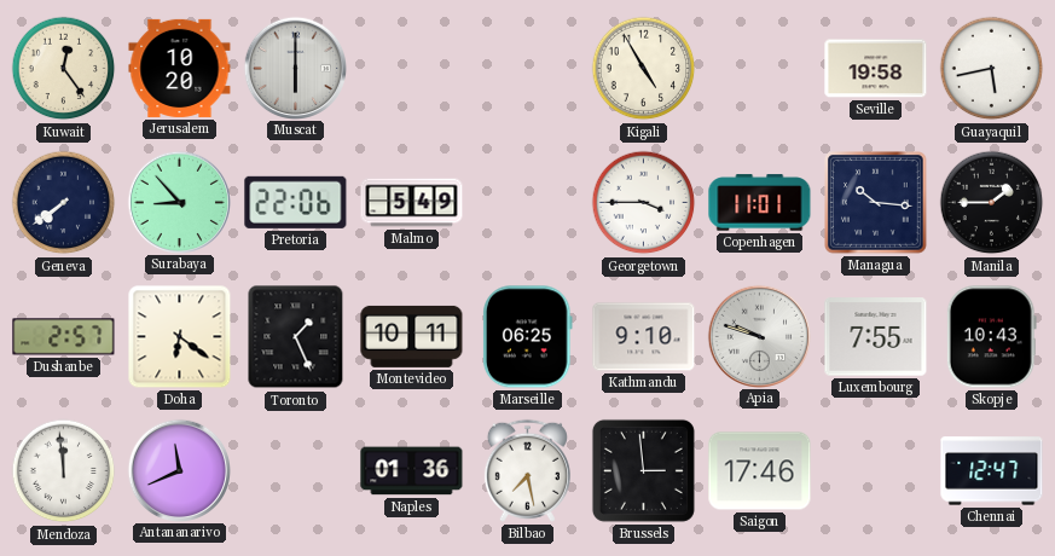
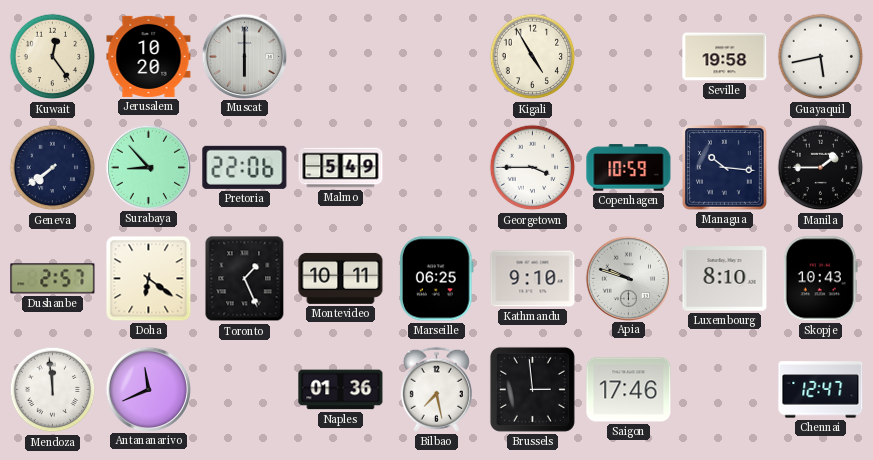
Copenhagen: 11:01 -> 10:59
Luxembourg: 7:55 -> 8:10
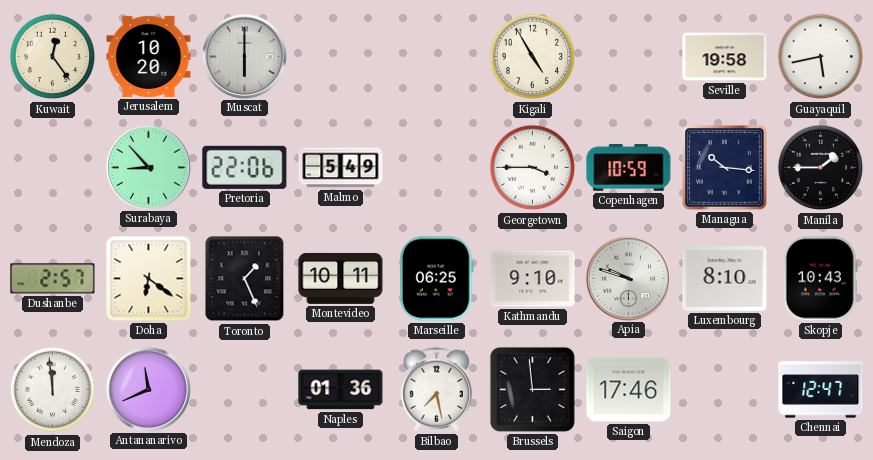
Geneva: 7:39 -> none
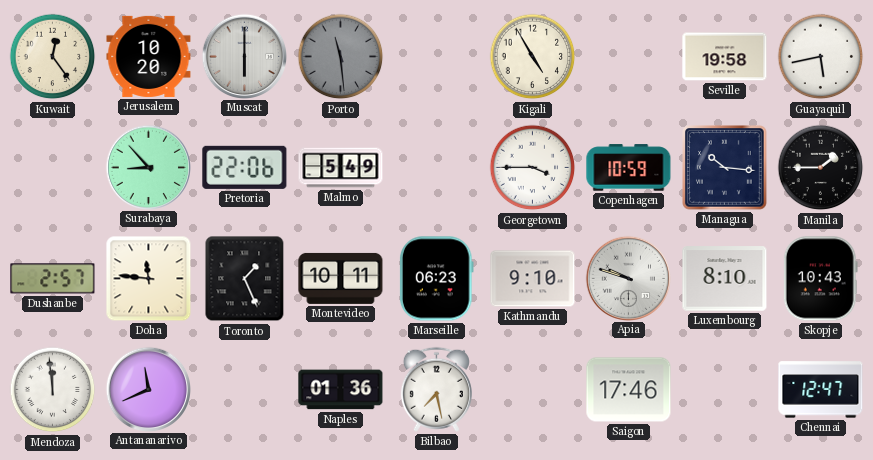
Porto: none -> 11:29
Doha: 6:21 -> 11:46
Marseille: 06:25 -> 06:23
Brussels: 2:59 -> none
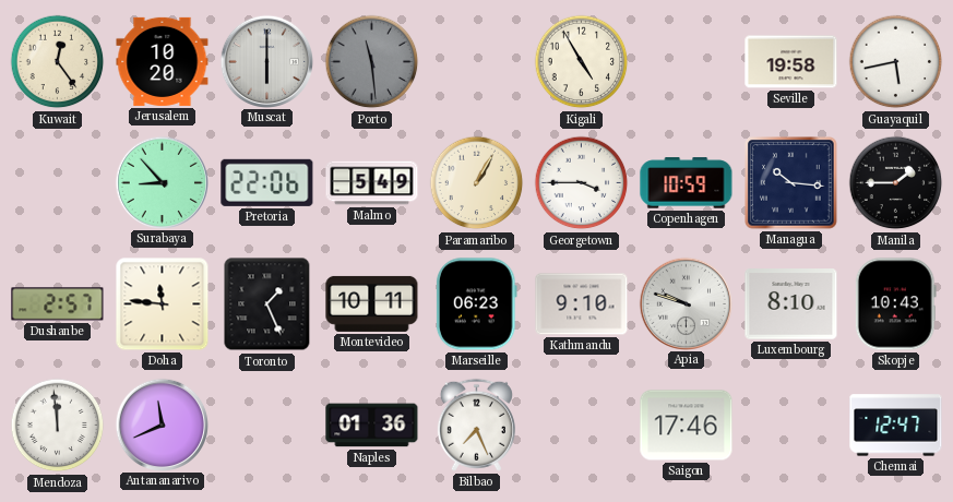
Paramaribo: none -> 1:05
Bilbao: 7:28 -> 7:26
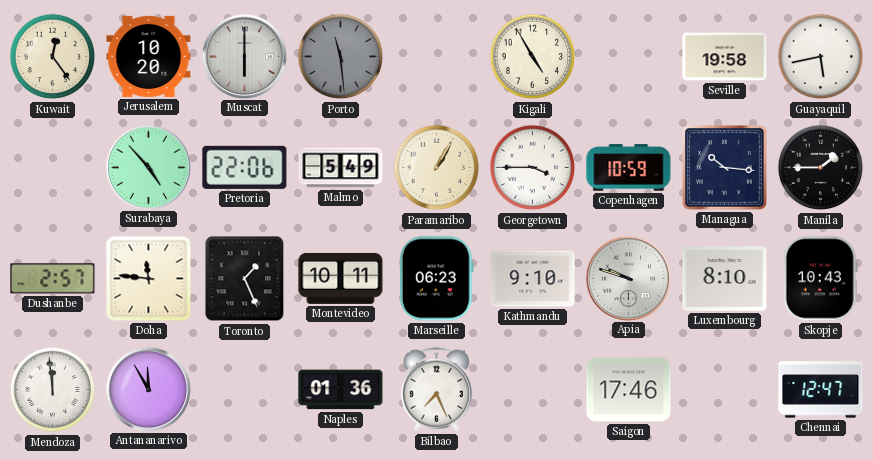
Surabaya: 8:53 -> 4:53
Antananarivo: 11:41 -> 11:55
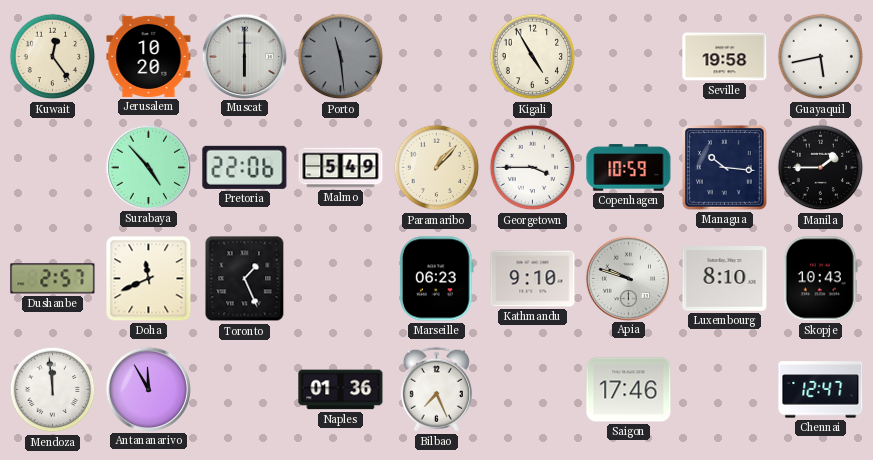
Paramaribo: 1:05 -> 1:07
Doha: 11:46 -> 11:41
Montevideo: 10:11 -> none
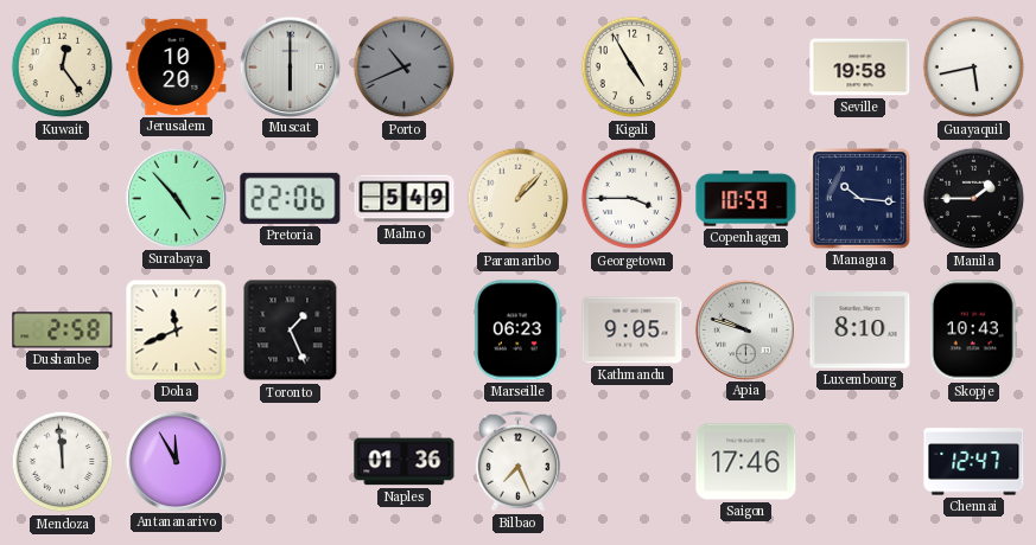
Porto: 11:29 -> 10:41
Dushanbe: 2:57 -> 2:58
Kathmandu: 9:10 -> 9:05
